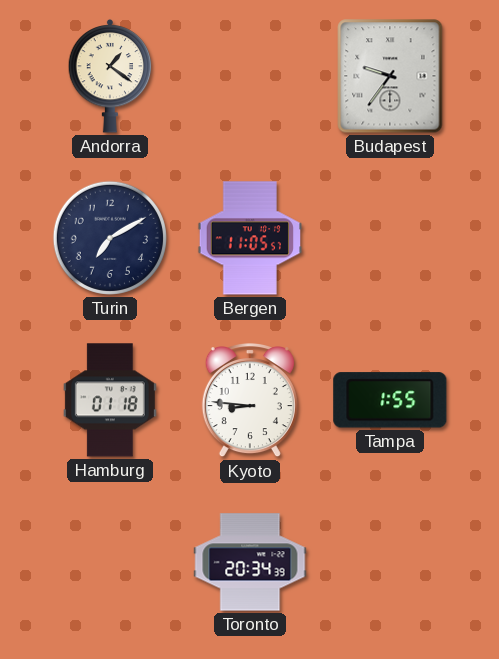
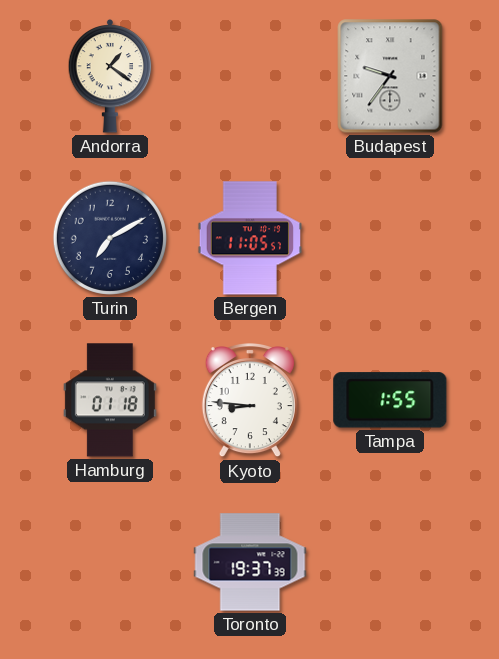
Toronto: 20:34 -> 19:37
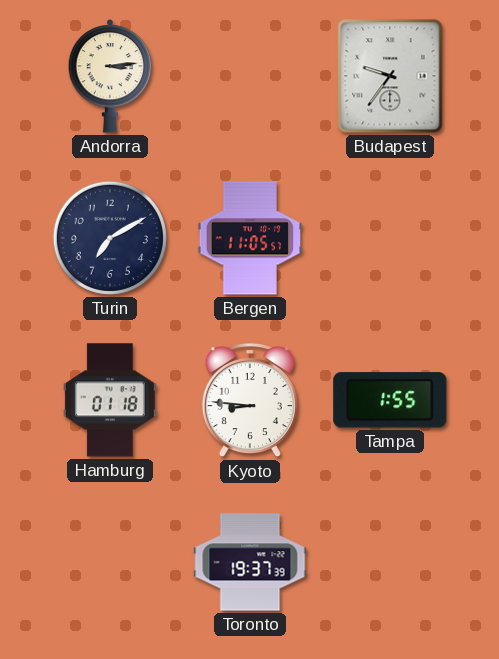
Andorra: 1:21 -> 3:14
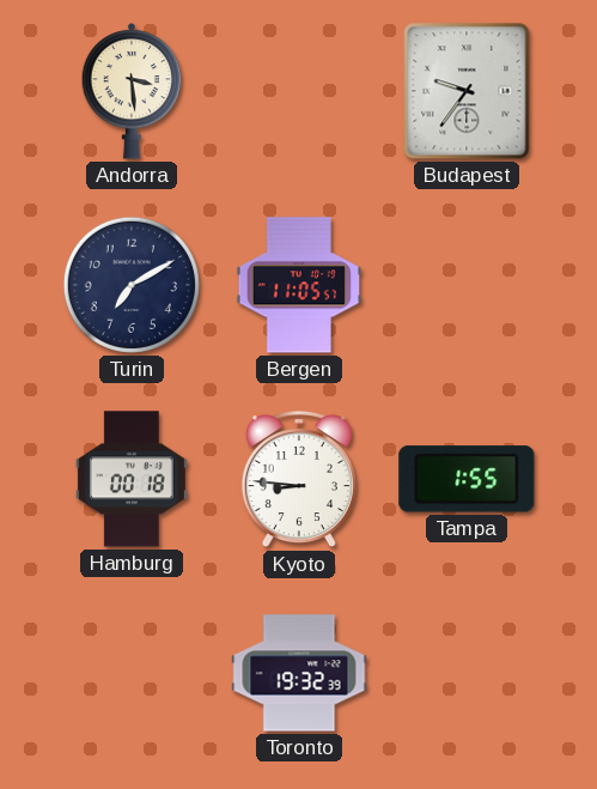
Andorra: 3:14 -> 3:29
Hamburg: 01:18 -> 00:18
Toronto: 19:37 -> 19:32
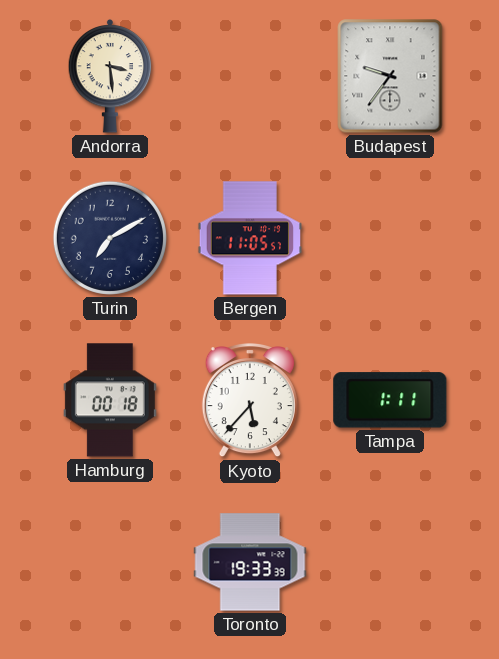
Kyoto: 8:46 -> 5:37
Tampa: 1:55 -> 1:11
Toronto: 19:32 -> 19:33
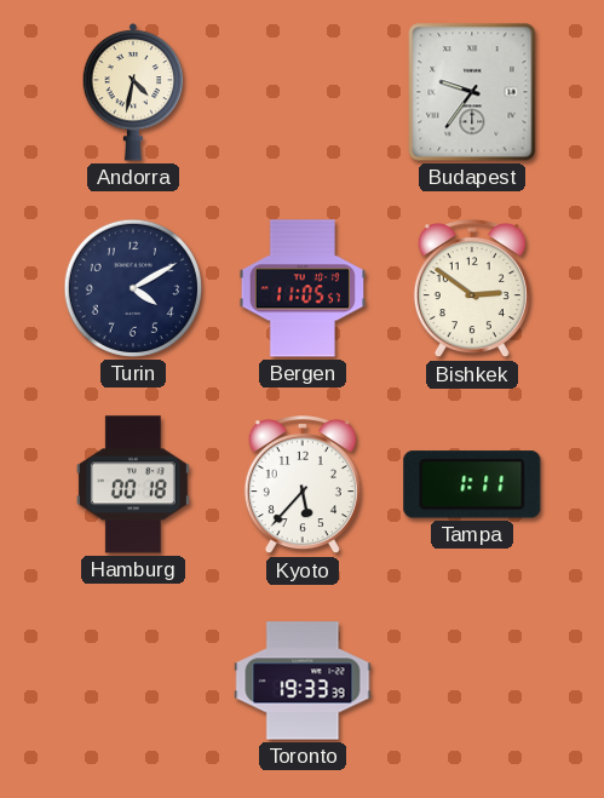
Andorra: 3:29 -> 4:32
Turin: 7:10 -> 4:10
Bishkek: none -> 2:51
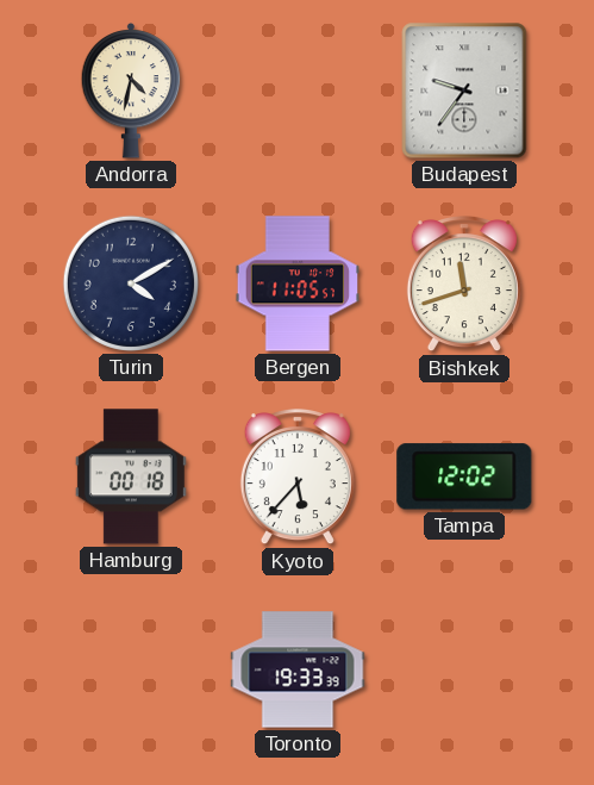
Bishkek: 2:51 -> 11:42
Tampa: 1:11 -> 12:02
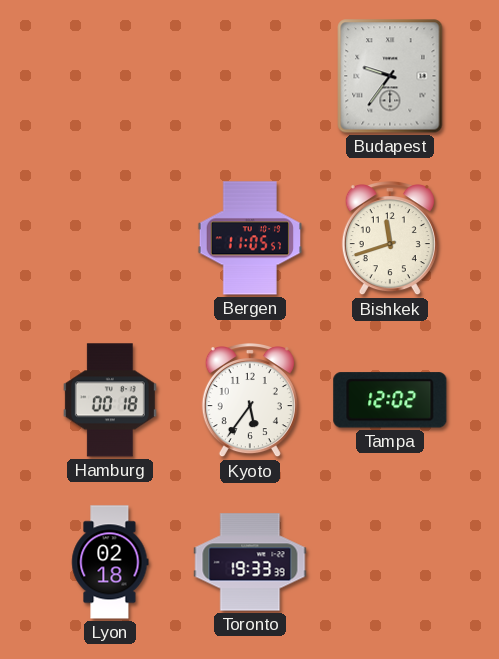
Andorra: 4:32 -> none
Turin: 4:10 -> none
Kyoto: 5:37 -> 5:36
Lyon: none -> 02:18
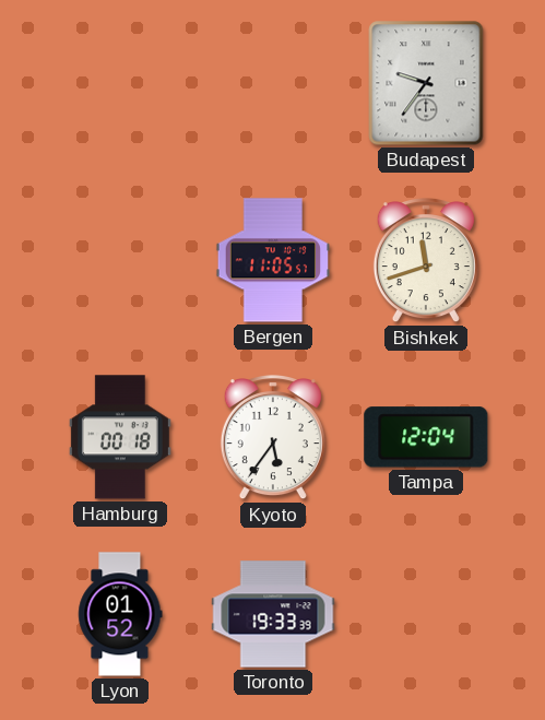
Tampa: 12:02 -> 12:04
Lyon: 02:18 -> 01:52
